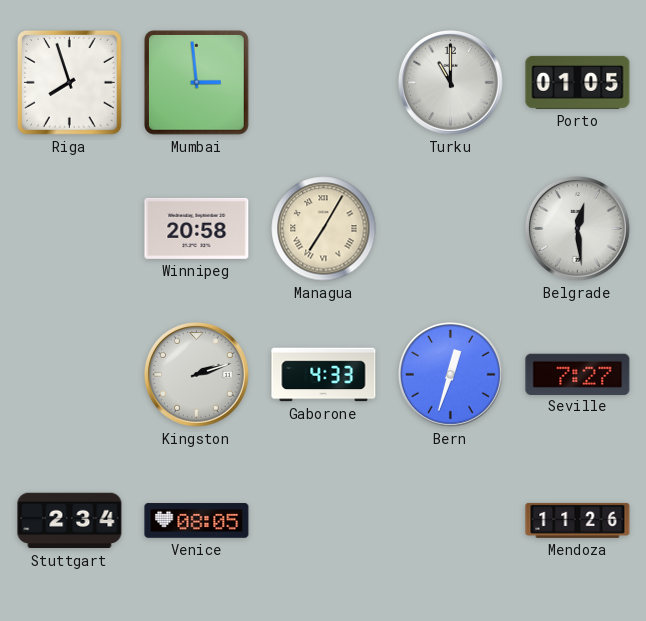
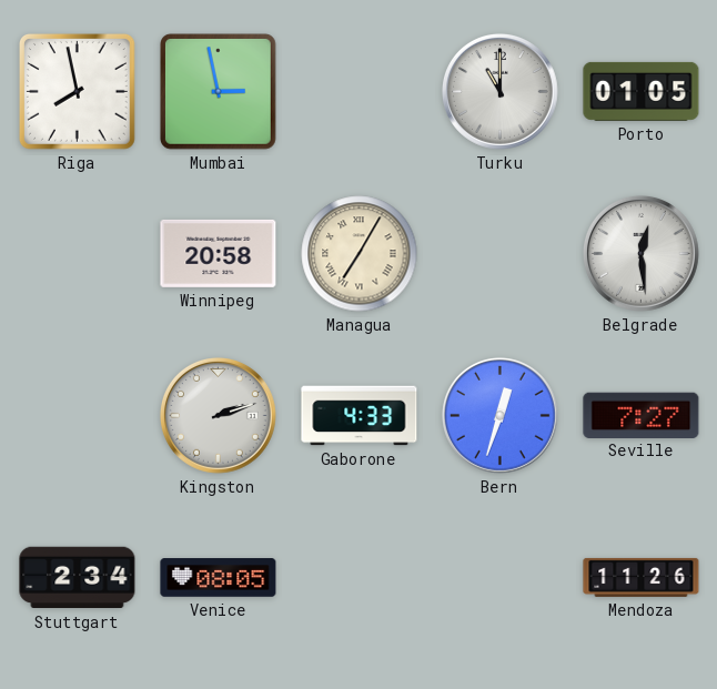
Riga: 7:57 -> 7:58
Mumbai: 2:59 -> 2:58
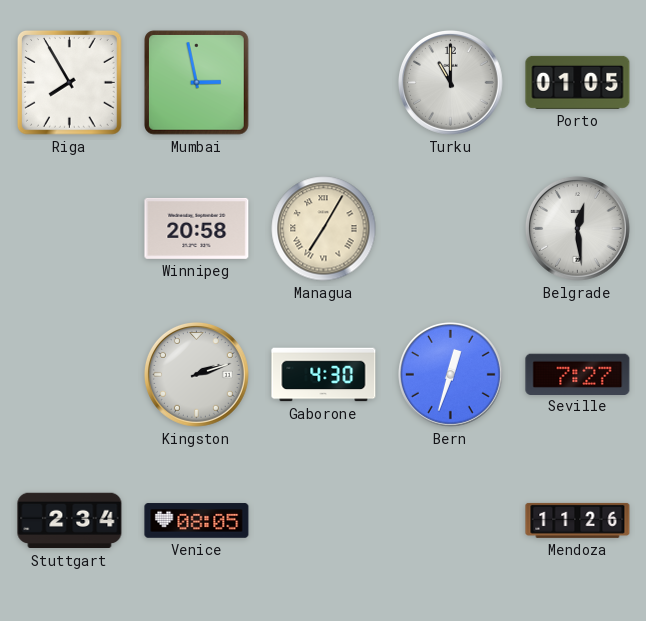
Riga: 7:58 -> 7:55
Gaborone: 4:33 -> 4:30
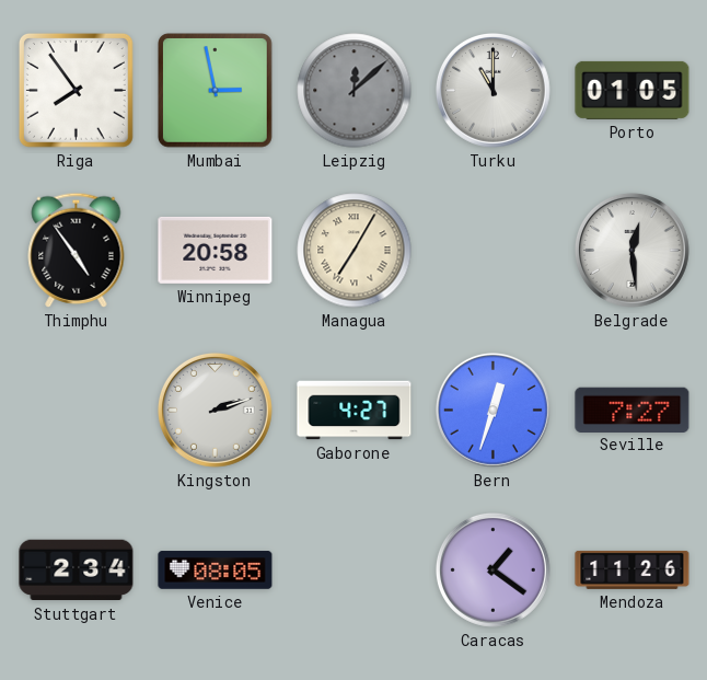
Riga: 7:55 -> 7:54
Leipzig: none -> 12:08
Thimphu: none -> 4:54
Gaborone: 4:30 -> 4:27
Caracas: none -> 1:21
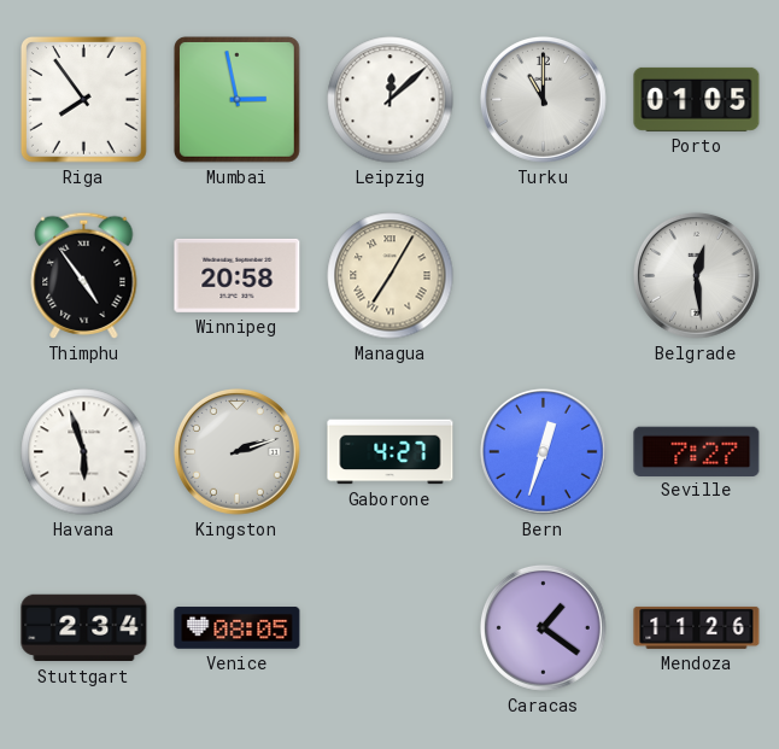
Leipzig dial: grey -> white
Havana: none -> 5:57
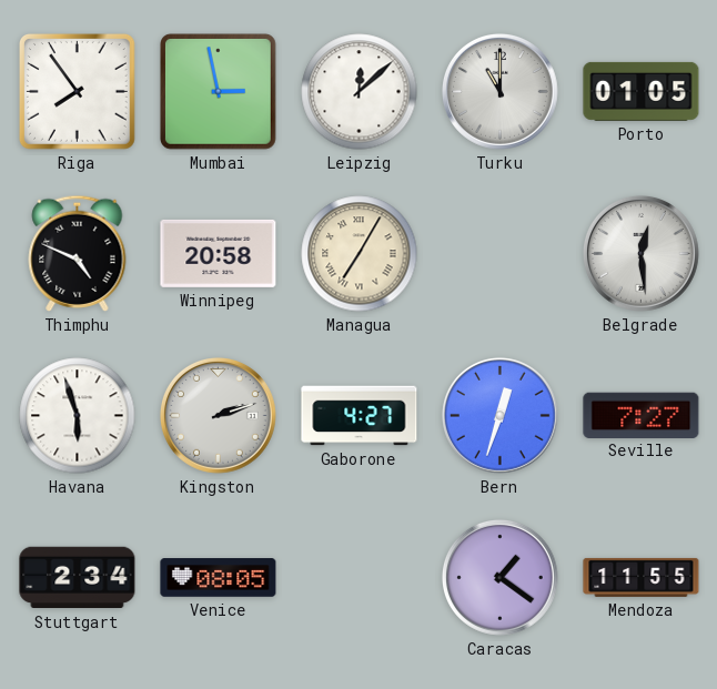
Thimphu: 4:54 -> 4:49
Mendoza: 11:26 -> 11:55
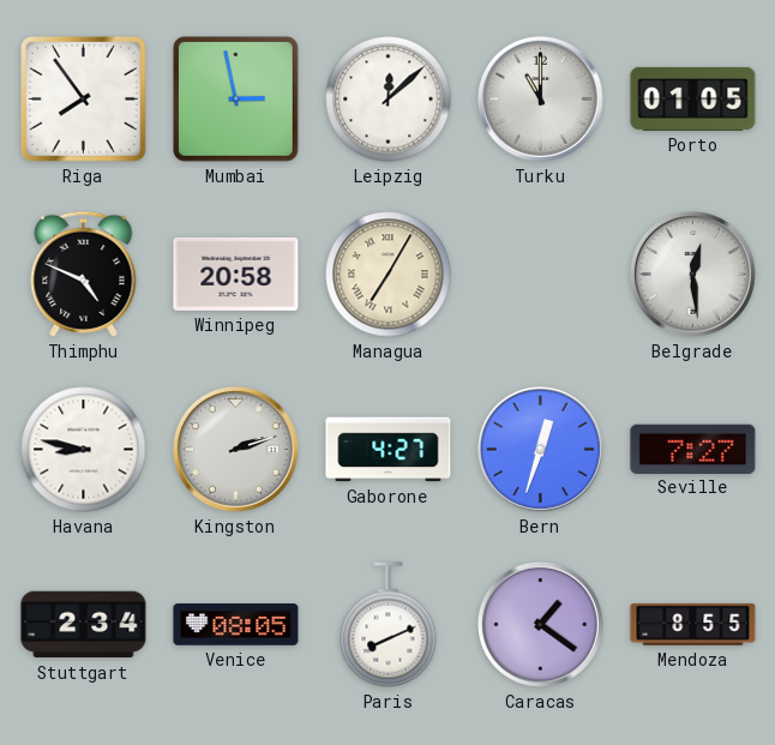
Havana: 5:57 -> 8:47
Paris: none -> 8:11
Mendoza: 11:55 -> 8:55
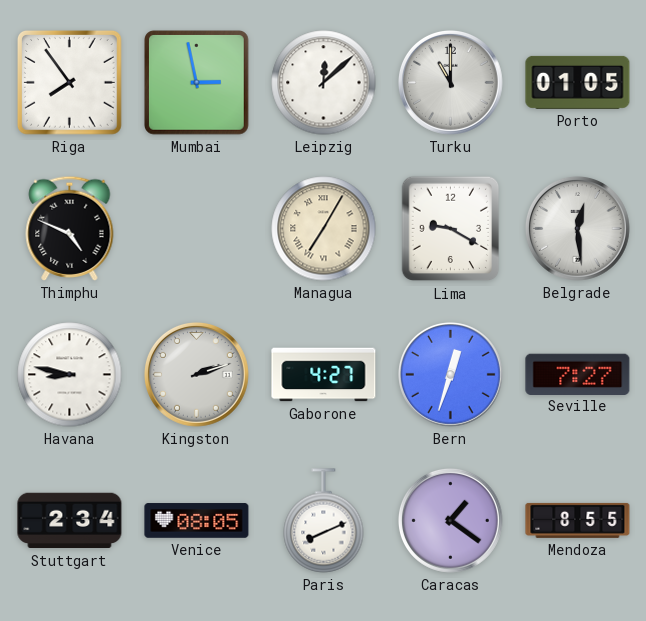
Winnipeg: 20:58 -> none
Lima: none -> 9:20
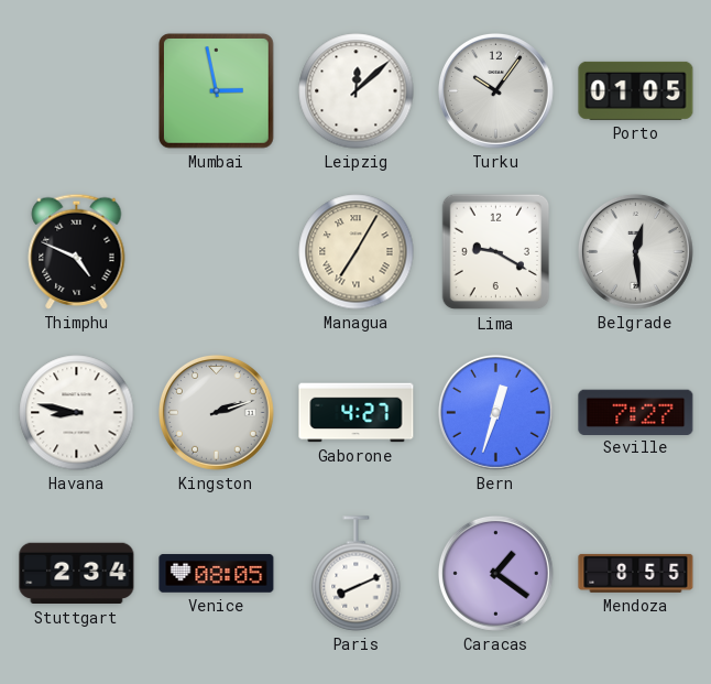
Riga: 7:54 -> none
Turku: 11:00 -> 10:06
